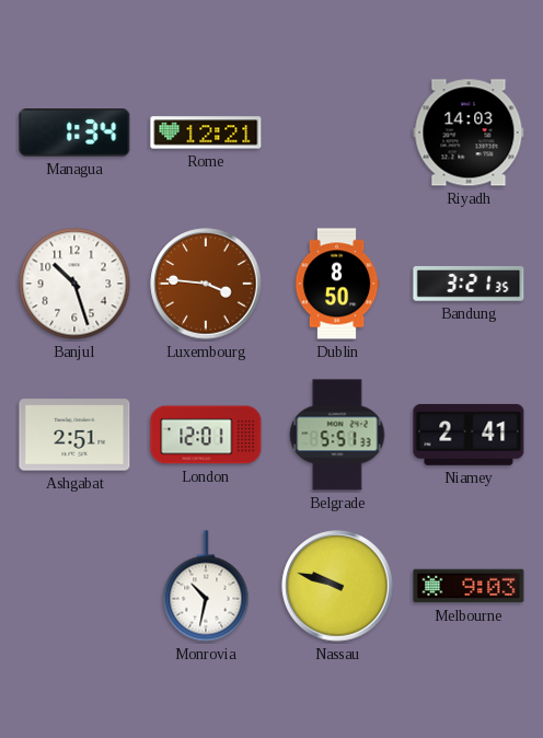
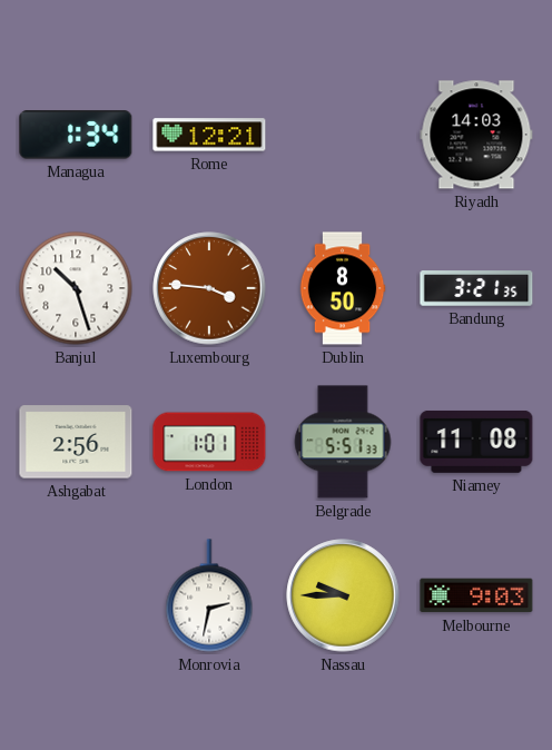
Ashgabat: 2:51 -> 2:56
London: 12:01 -> 1:01
Niamey: 2:41 -> 11:08
Monrovia: 10:32 -> 2:32
Nassau: 9:48 -> 9:45
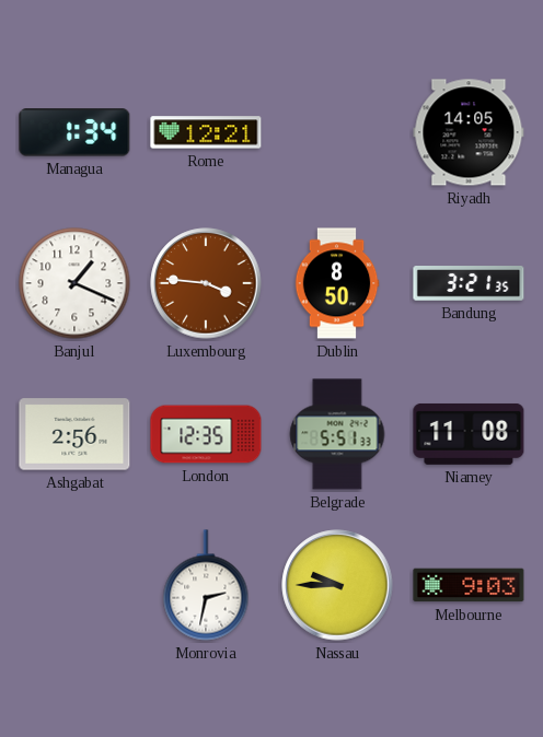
Riyadh: 14:03 -> 14:05
Banjul: 10:27 -> 1:19
London: 1:01 -> 12:35
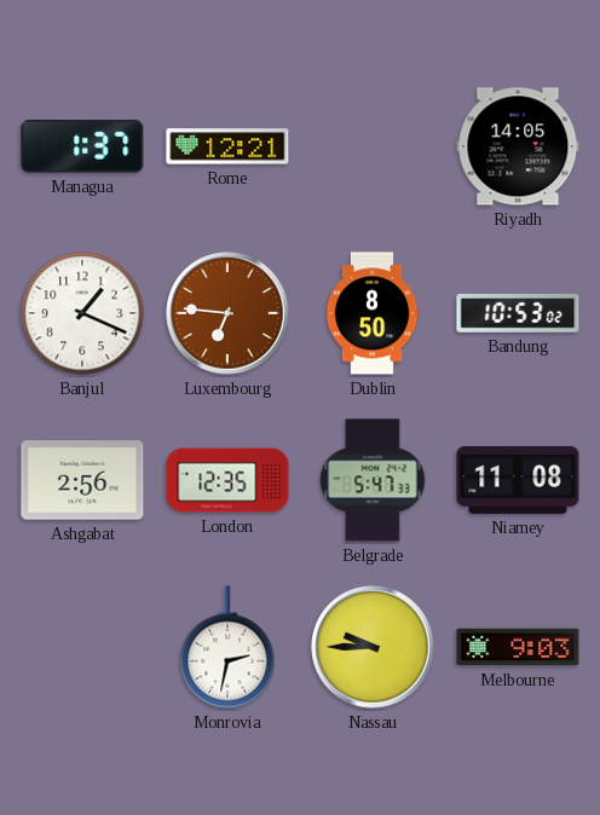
Managua: 1:34 -> 1:37
Luxembourg: 3:46 -> 6:46
Bandung: 3:21 -> 10:53
Belgrade: 5:51 -> 5:47
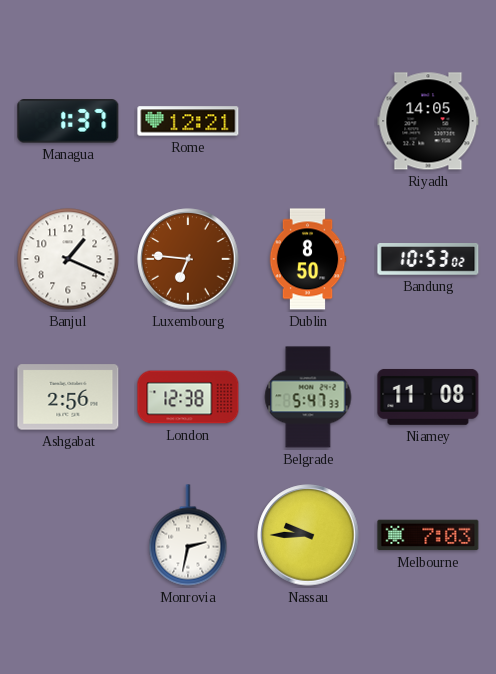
London: 12:35 -> 12:38
Melbourne: 9:03 -> 7:03
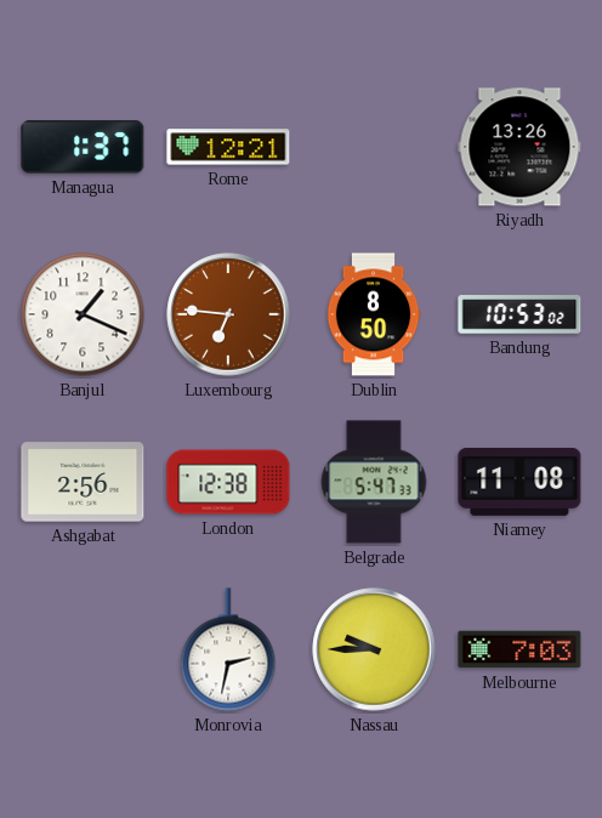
Riyadh: 14:05 -> 13:26
